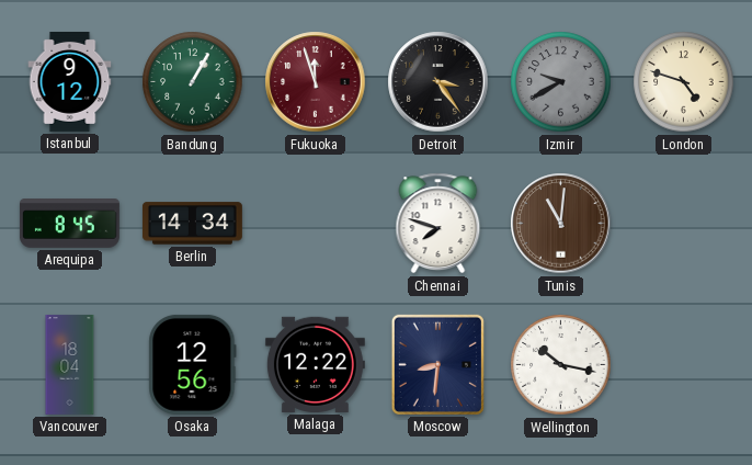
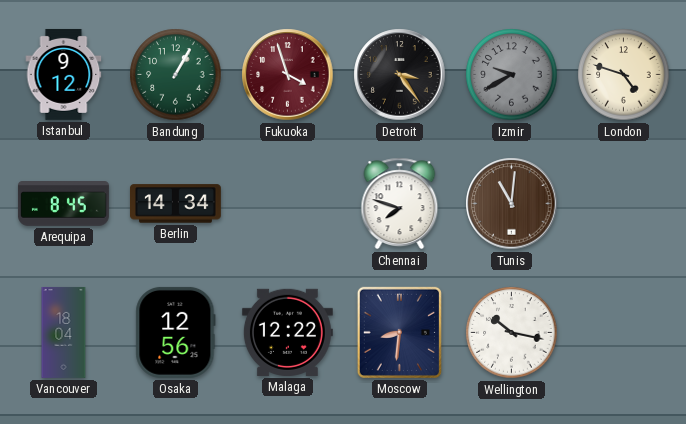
Fukuoka: 11:57 -> 3:57
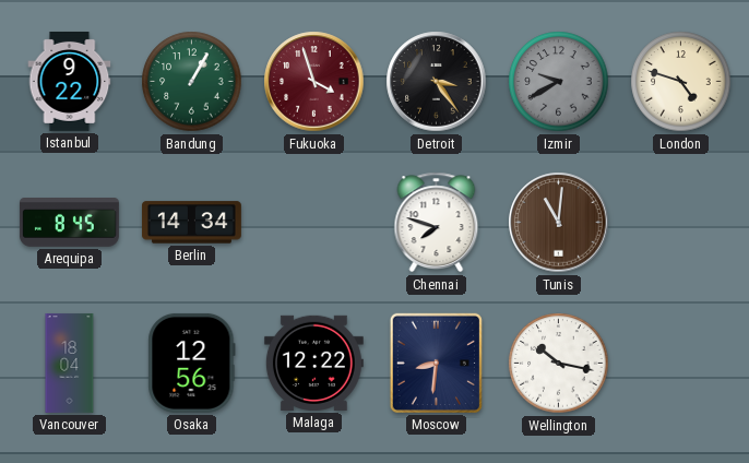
Istanbul: 9:12 -> 9:22
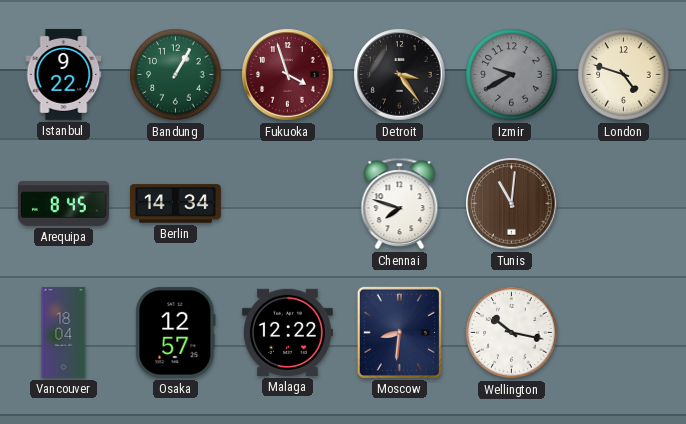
Osaka: 12:56 -> 12:57
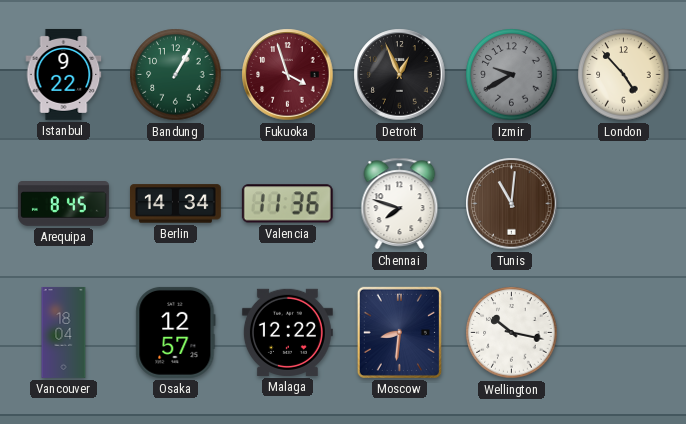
Detroit: 3:24 -> 12:56
London: 4:48 -> 4:53
Valencia: none -> 11:36
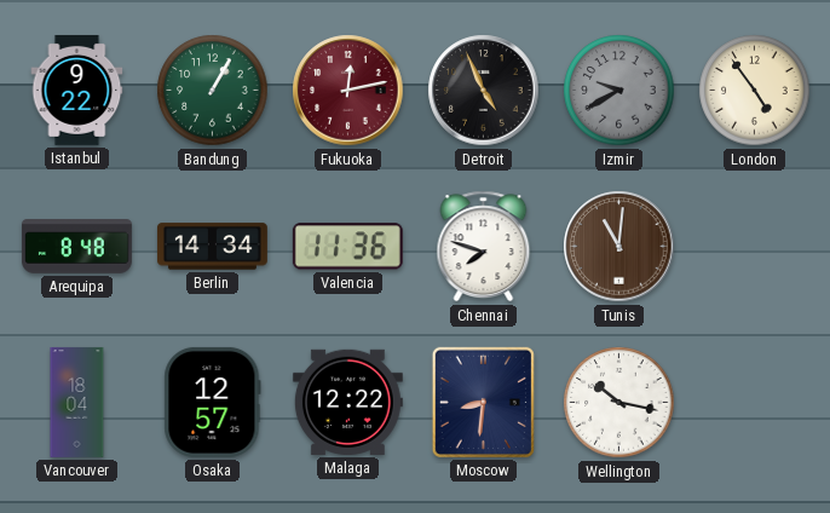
Fukuoka: 3:57 -> 12:13
Detroit: 12:56 -> 4:56
London: 4:53 -> 4:54
Arequipa: 8:45 -> 8:48
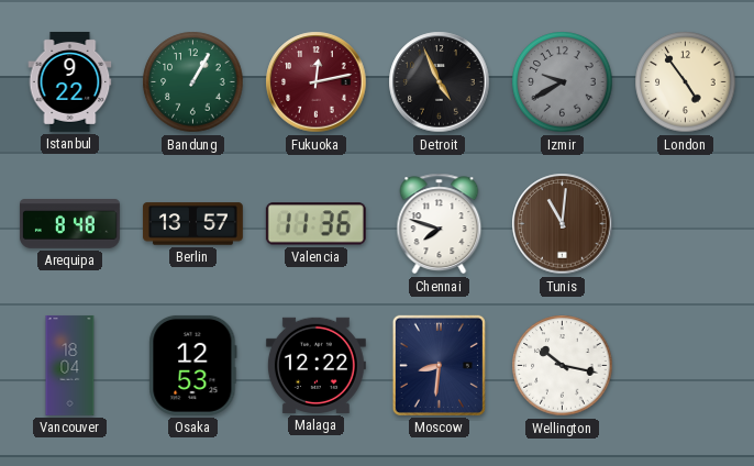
Berlin: 14:34 -> 13:57
Osaka: 12:57 -> 12:53
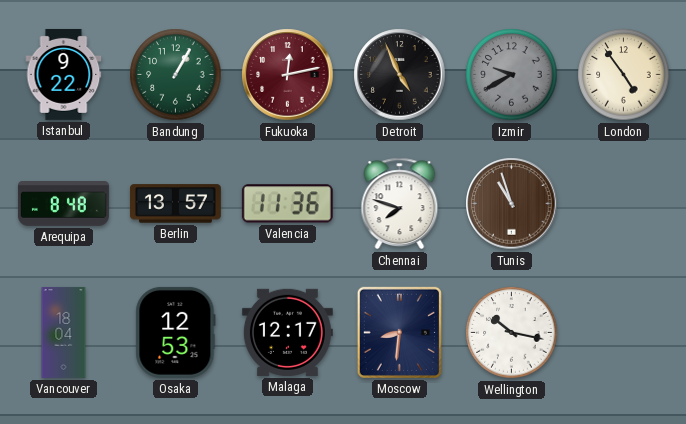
Tunis: 11:01 -> 10:57
Malaga: 12:22 -> 12:17
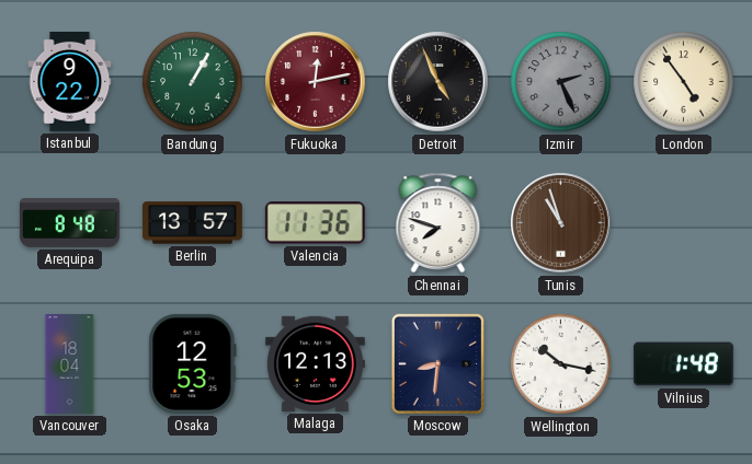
Izmir: 9:40 -> 2:26
Malaga: 12:17 -> 12:13
Vilnius: none -> 1:48
